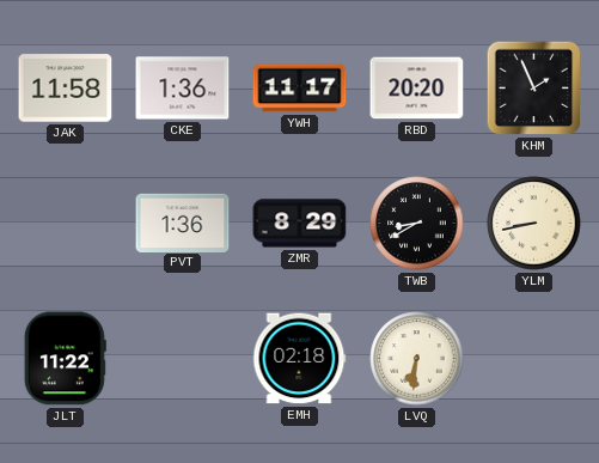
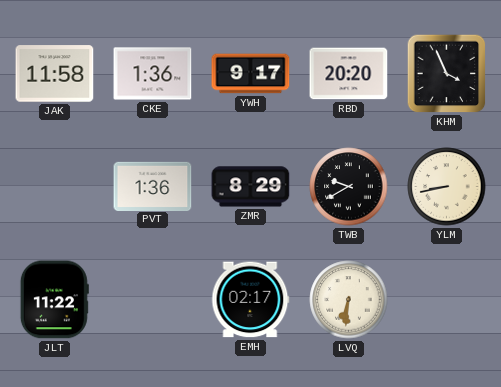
YWH: 11:17 -> 9:17
KHM: 1:56 -> 3:56
TWB: 8:40 -> 9:40
EMH: 02:18 -> 02:17
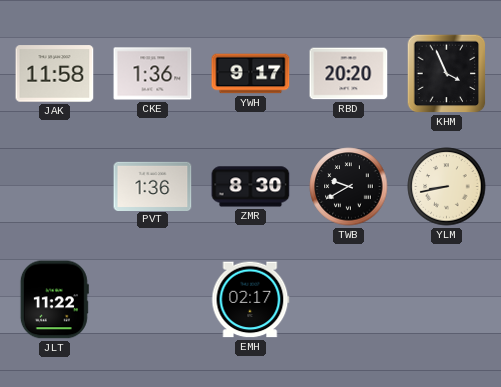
ZMR: 8:29 -> 8:30
LVQ: 6:31 -> none
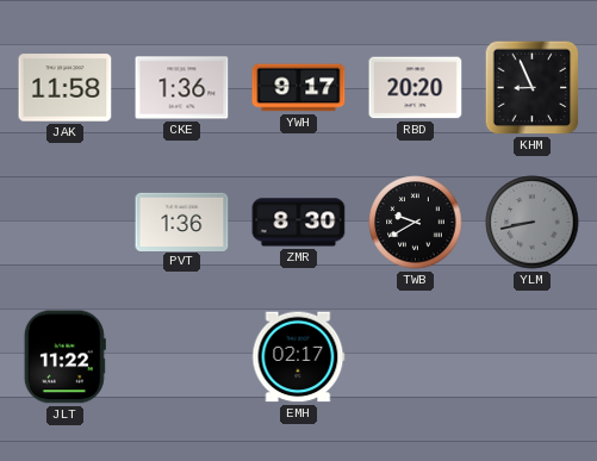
KHM: 3:56 -> 8:56
YLM dial: cream -> grey
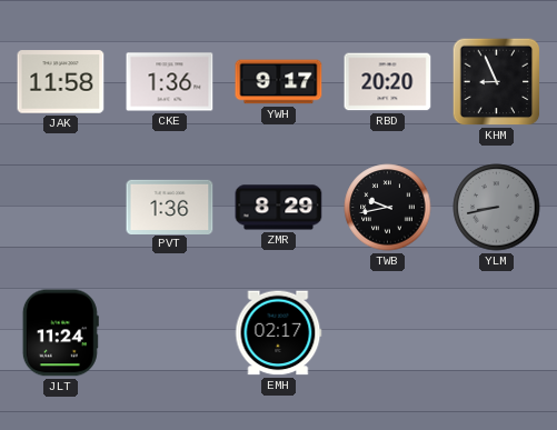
ZMR: 8:30 -> 8:29
TWB: 9:40 -> 9:43
JLT: 11:22 -> 11:24
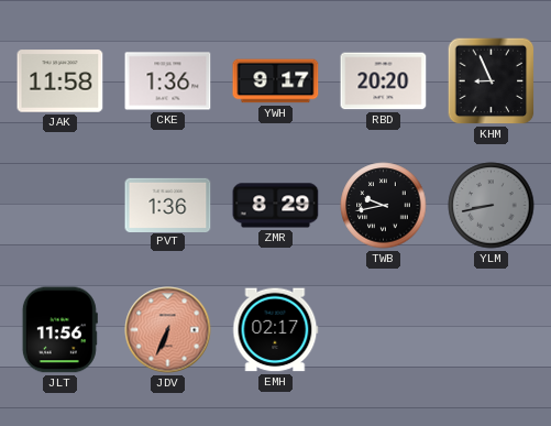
JLT: 11:24 -> 11:56
JDV: none -> 6:34
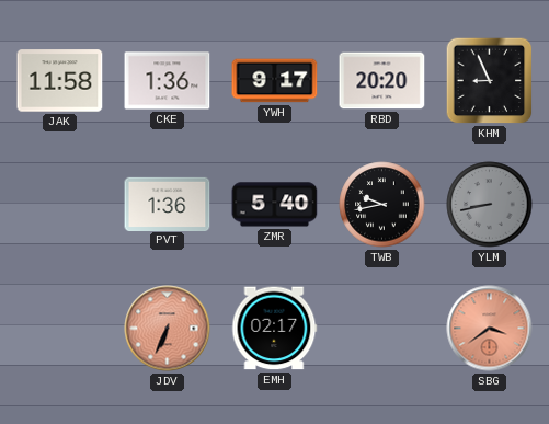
ZMR: 8:29 -> 5:40
JLT: 11:56 -> none
SBG: none -> 3:39
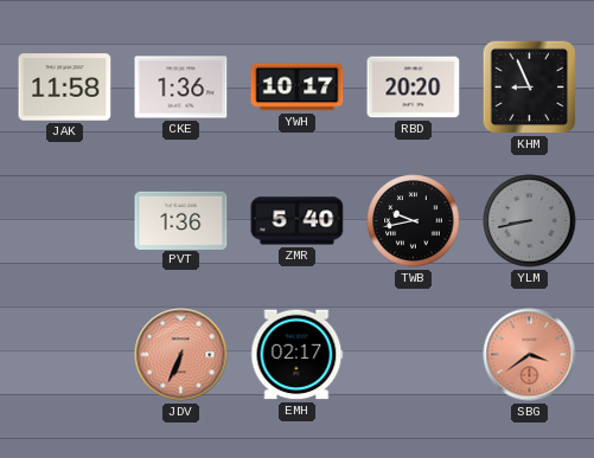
YWH: 9:17 -> 10:17
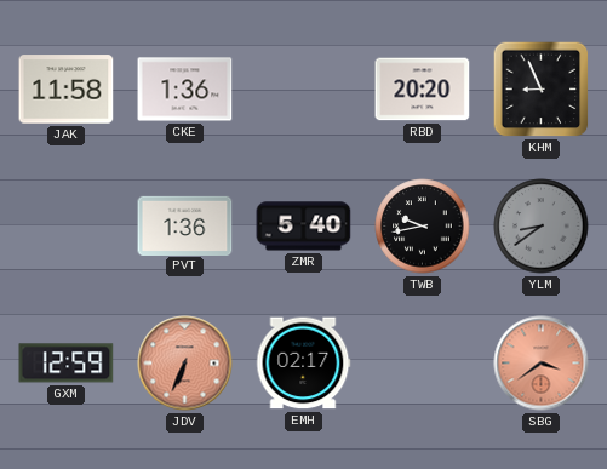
YWH: 10:17 -> none
YLM: 8:43 -> 8:39
GXM: none -> 12:59
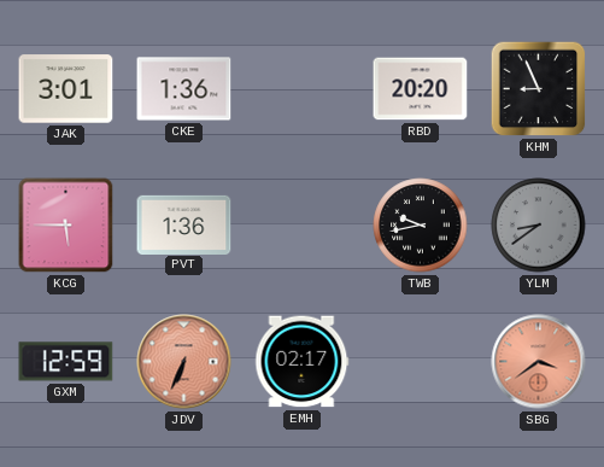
JAK: 11:58 -> 3:01
KCG: none -> 5:45
ZMR: 5:40 -> none
